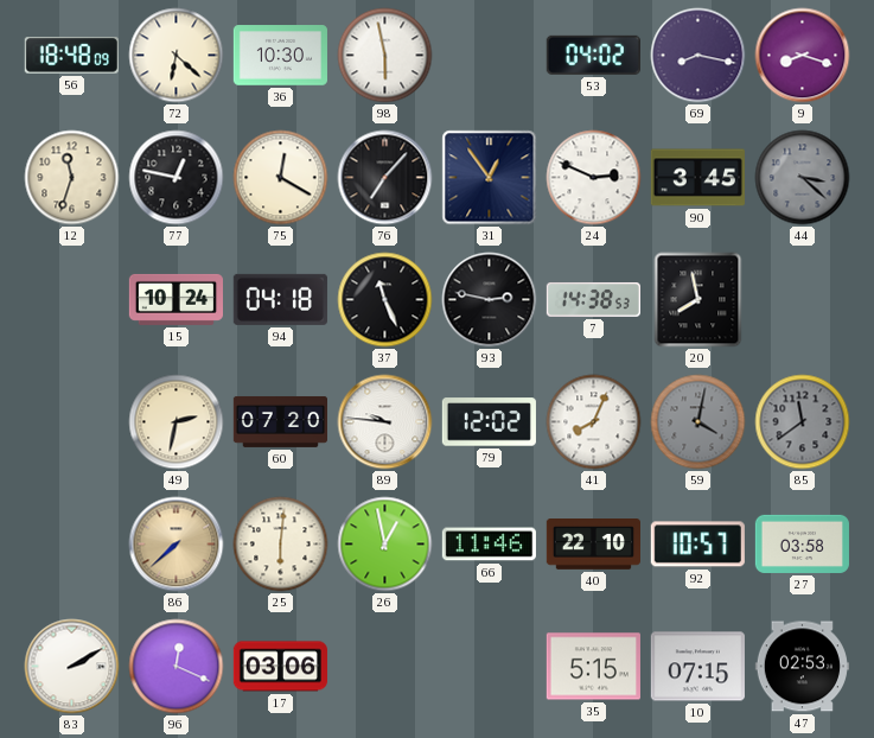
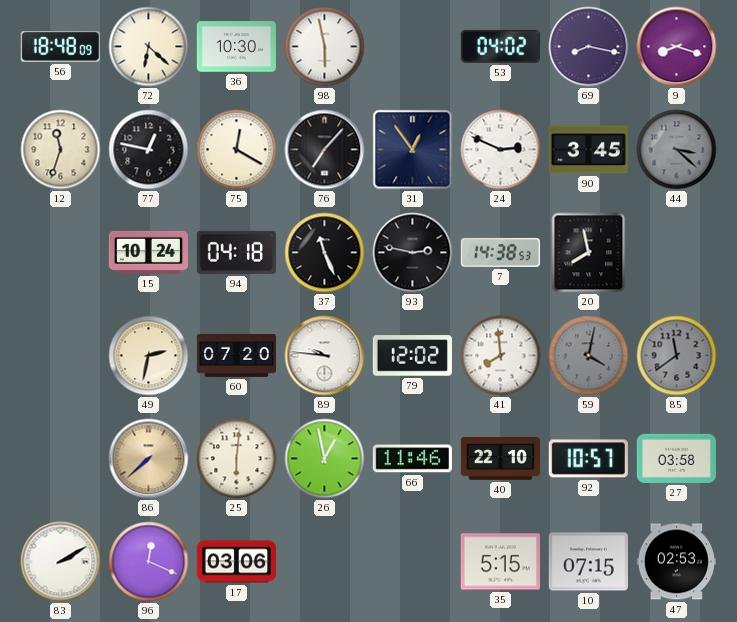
41: 8:04 -> 7:59
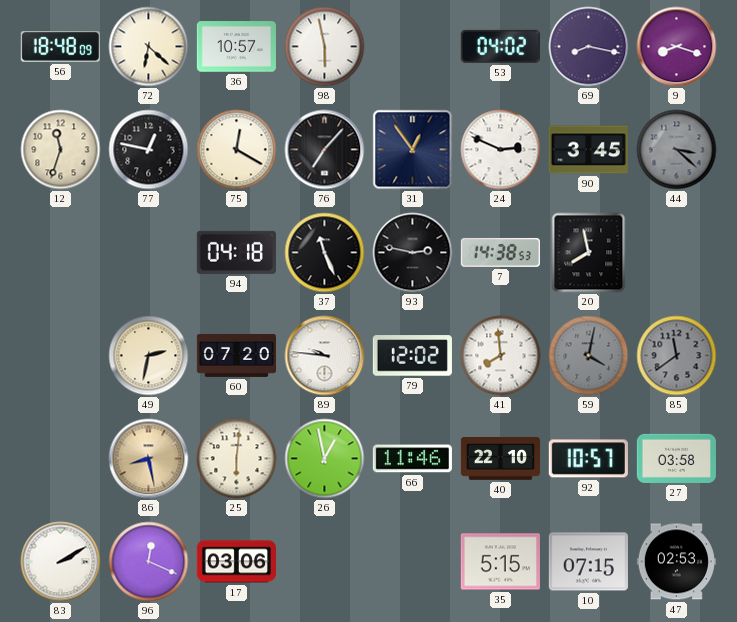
36: 10:30 -> 10:57
15: 10:24 -> none
86: 7:38 -> 8:28
